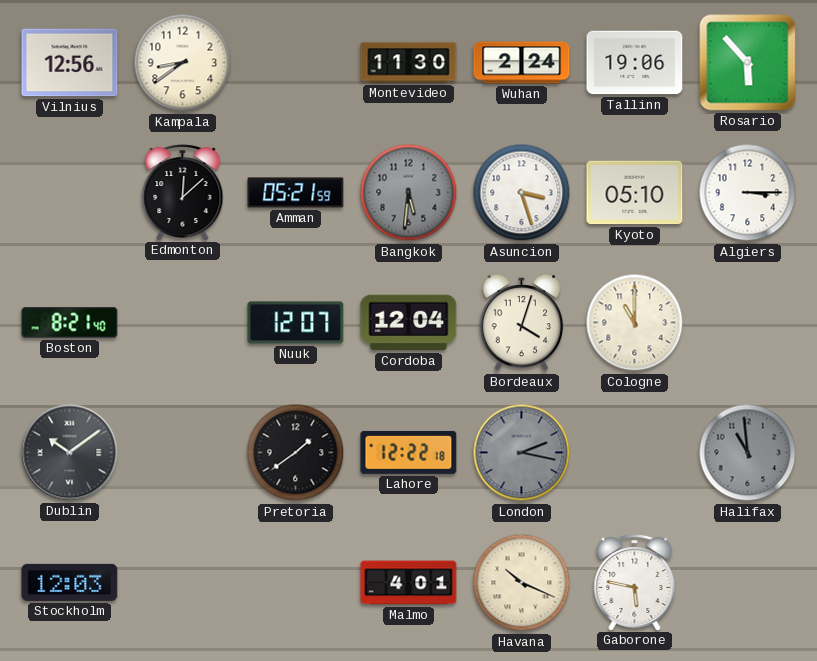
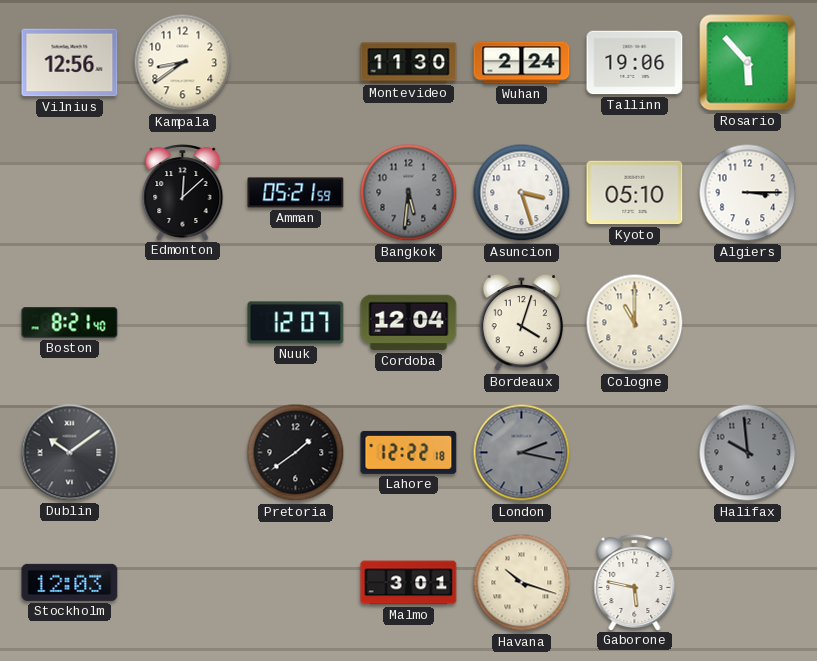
Halifax: 10:59 -> 9:59
Malmo: 4:01 -> 3:01
Havana: 10:19 -> 10:18
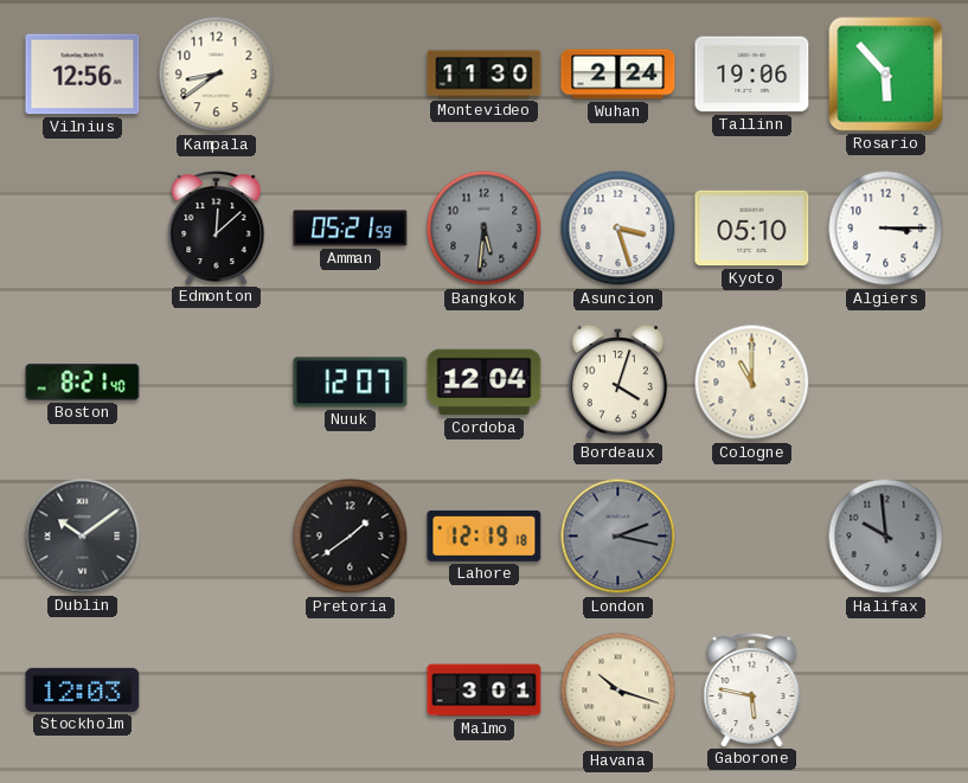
Lahore: 12:22 -> 12:19
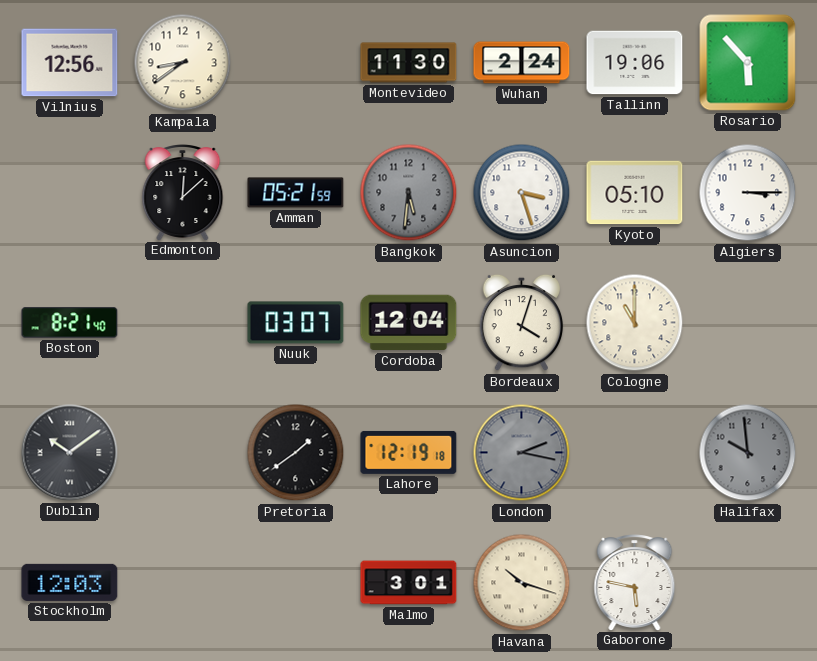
Nuuk: 12:07 -> 03:07
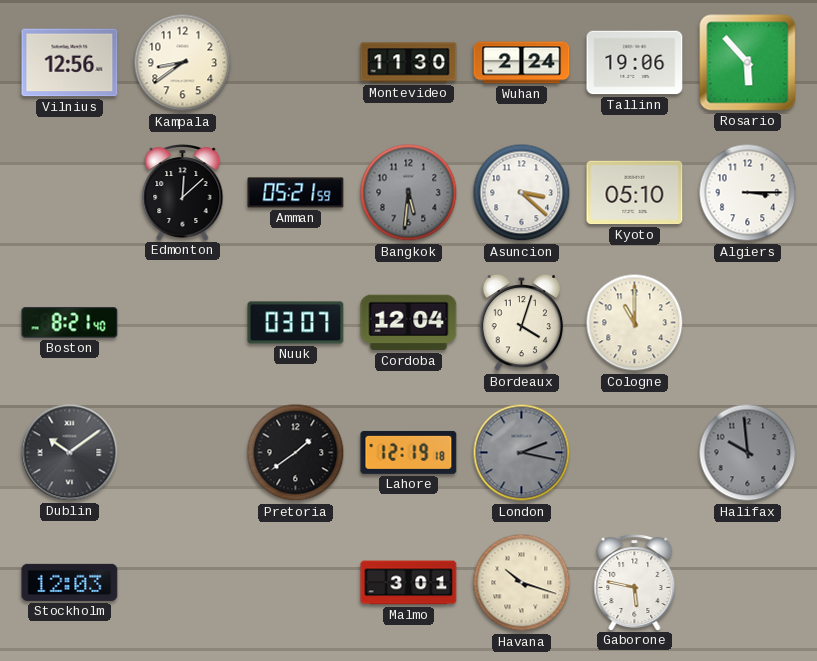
Asuncion: 3:27 -> 3:22
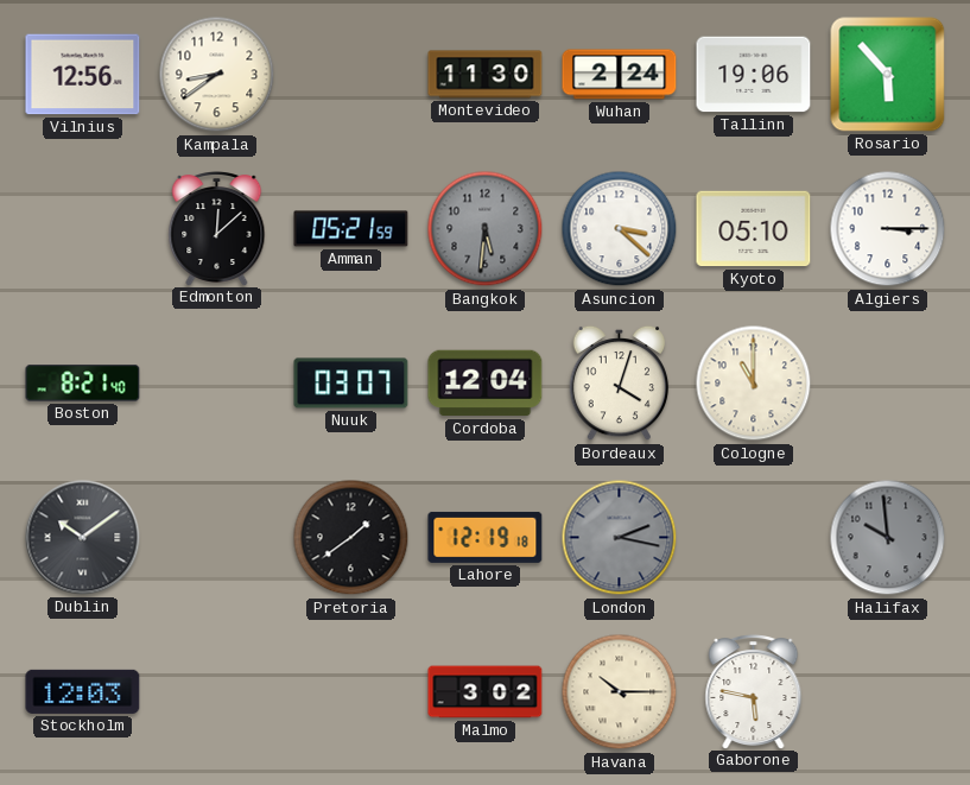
Malmo: 3:01 -> 3:02
Havana: 10:18 -> 10:15
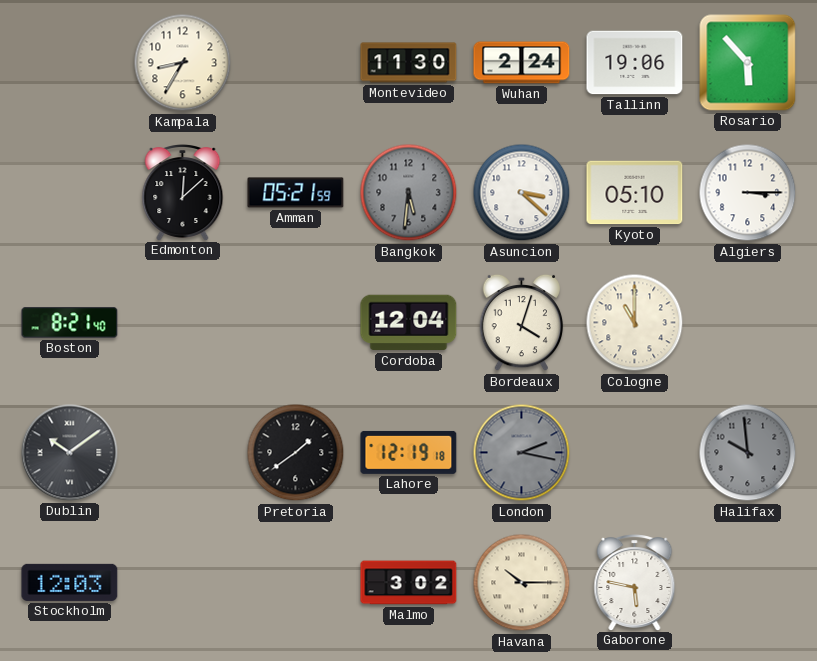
Vilnius: 12:56 -> none
Kampala: 8:39 -> 8:35
Nuuk: 03:07 -> none
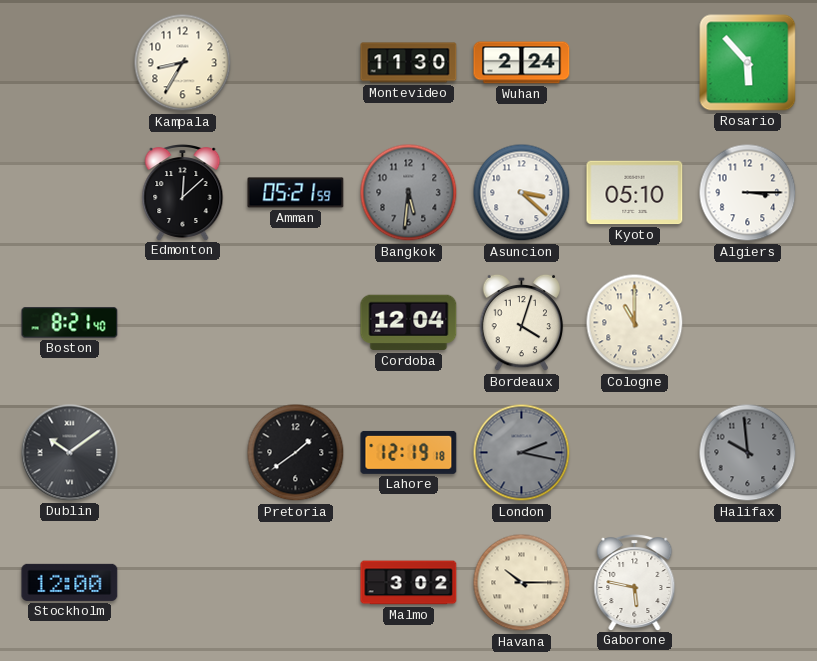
Tallinn: 19:06 -> none
Stockholm: 12:03 -> 12:00
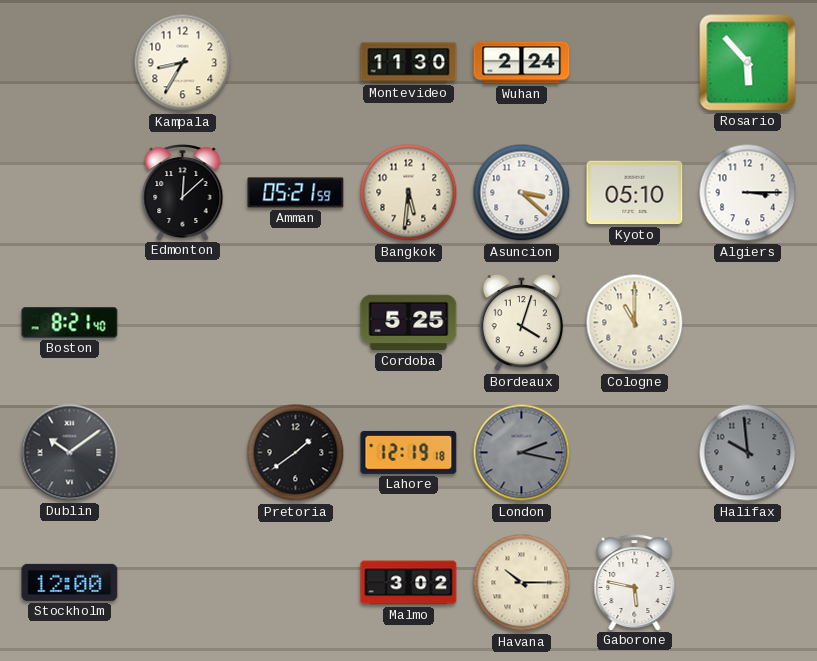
Bangkok dial: grey -> cream
Cordoba: 12:04 -> 5:25
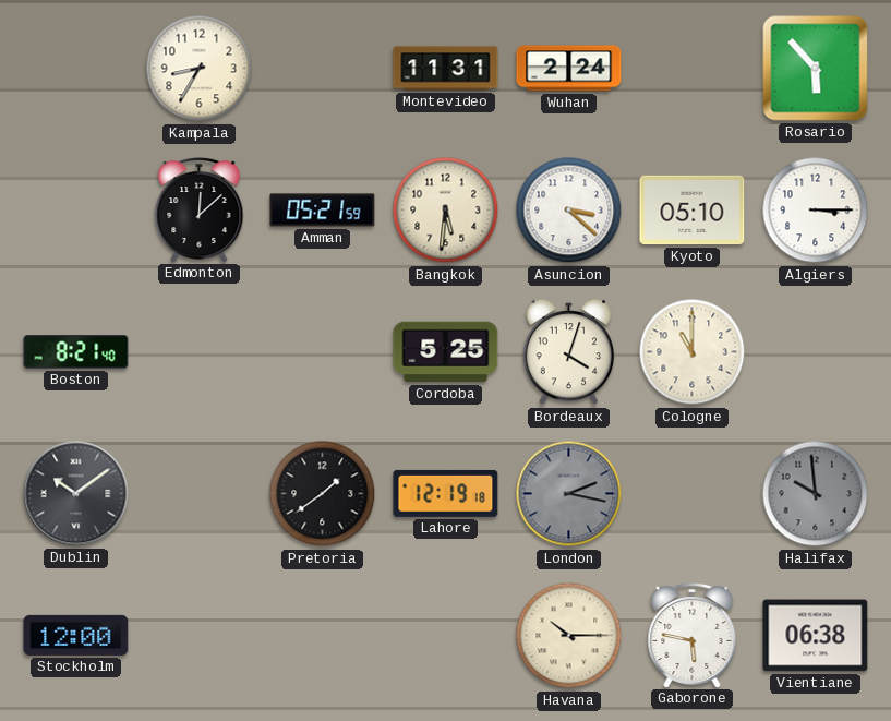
Montevideo: 11:30 -> 11:31
Malmo: 3:02 -> none
Vientiane: none -> 06:38
